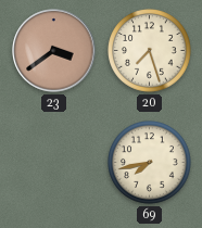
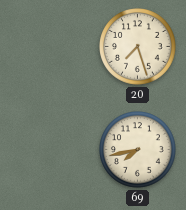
23: 3:39 -> none
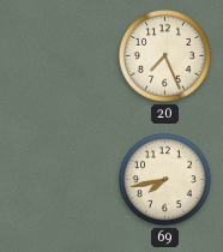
20: 7:27 -> 7:26
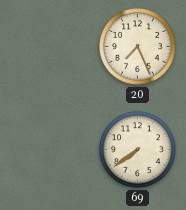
69: 7:43 -> 7:39
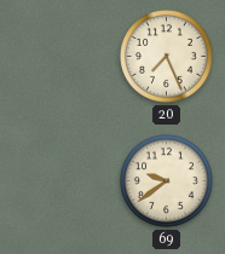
69: 7:39 -> 9:39
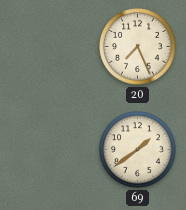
69: 9:39 -> 1:39
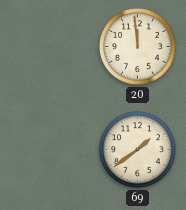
20: 7:26 -> 11:59
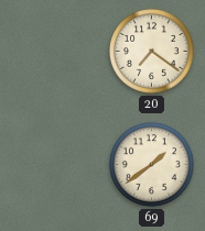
20: 11:59 -> 7:21
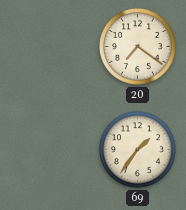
69: 1:39 -> 1:36
